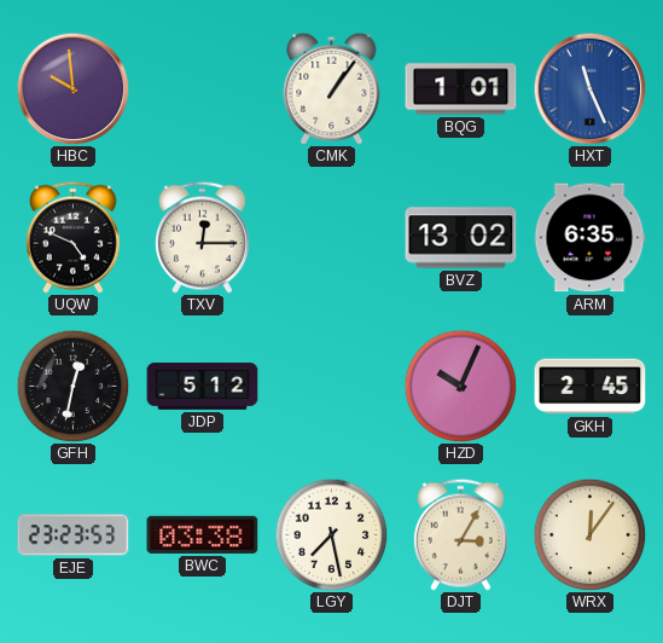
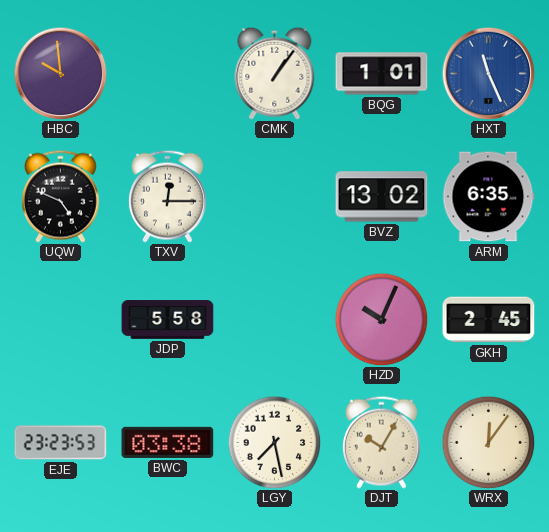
GFH: 12:32 -> none
JDP: 5:12 -> 5:58
DJT: 3:05 -> 10:05
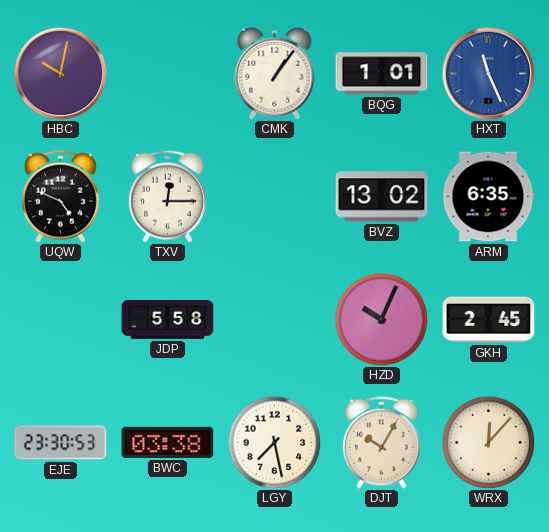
HBC: 9:59 -> 10:02
EJE: 23:23 -> 23:30
WRX: 12:06 -> 12:07
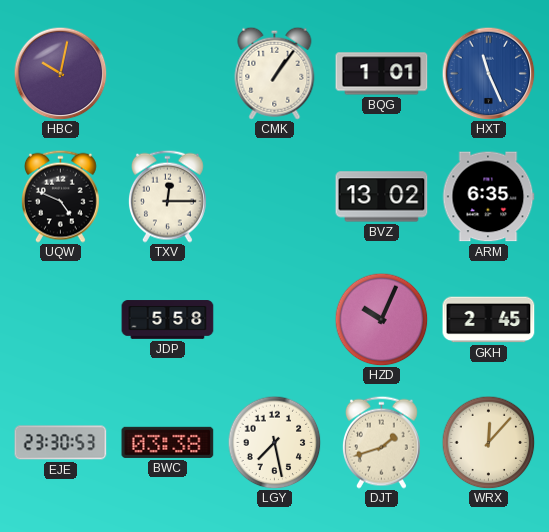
DJT: 10:05 -> 1:42
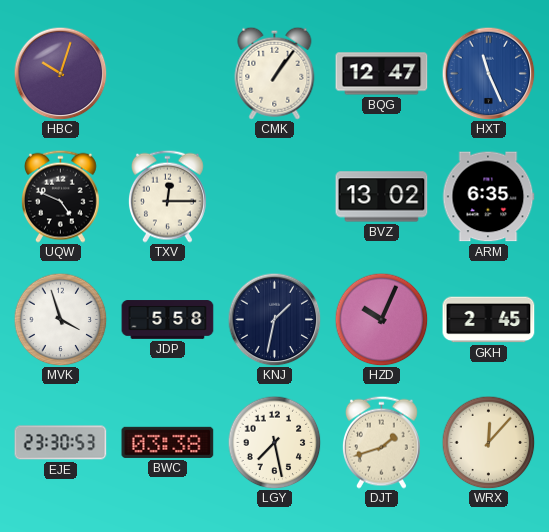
HBC: 10:02 -> 10:03
BQG: 1:01 -> 12:47
MVK: none -> 3:57
KNJ: none -> 1:32
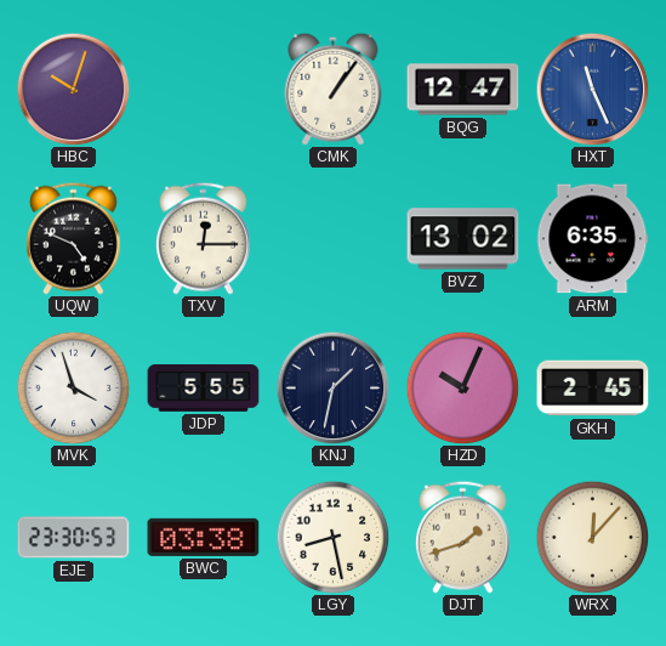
JDP: 5:58 -> 5:55
LGY: 7:28 -> 8:28
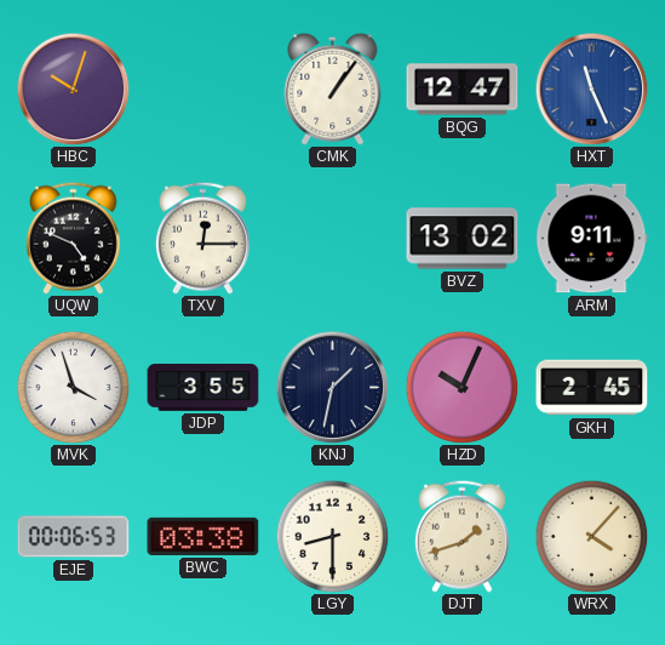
ARM: 6:35 -> 9:11
JDP: 5:55 -> 3:55
EJE: 23:30 -> 00:06
LGY: 8:28 -> 8:30
WRX: 12:07 -> 4:07
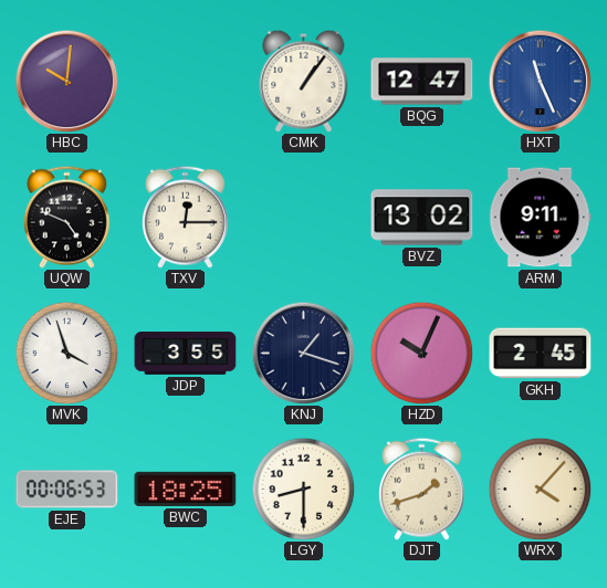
HBC: 10:03 -> 10:01
KNJ: 1:32 -> 1:18
BWC: 03:38 -> 18:25
